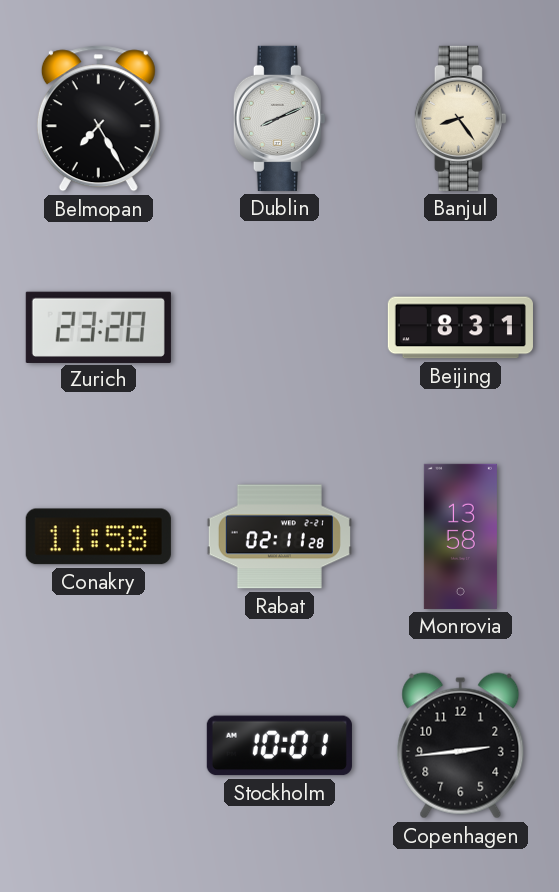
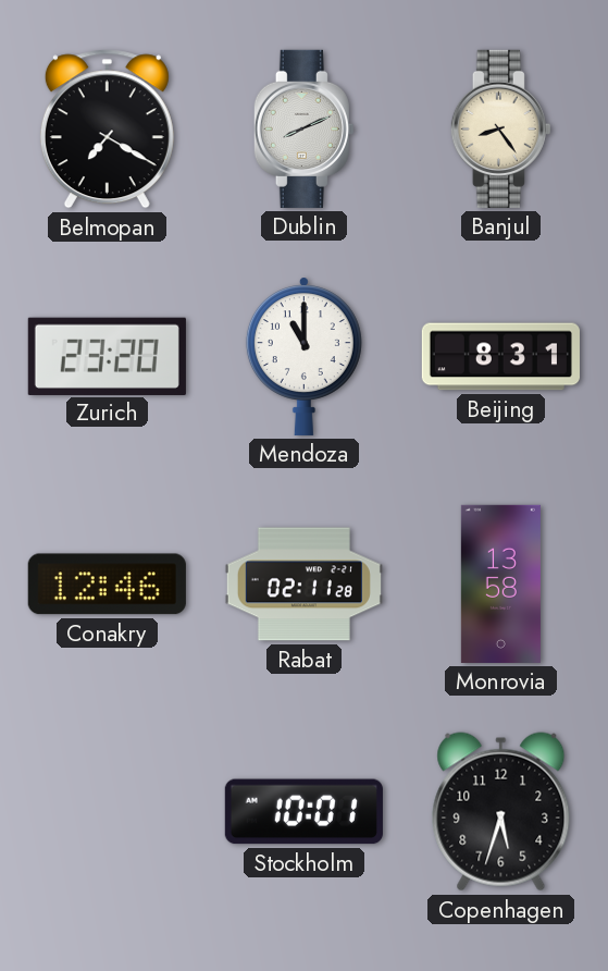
Belmopan: 7:25 -> 7:20
Mendoza: none -> 11:00
Conakry: 11:58 -> 12:46
Copenhagen: 2:44 -> 5:33
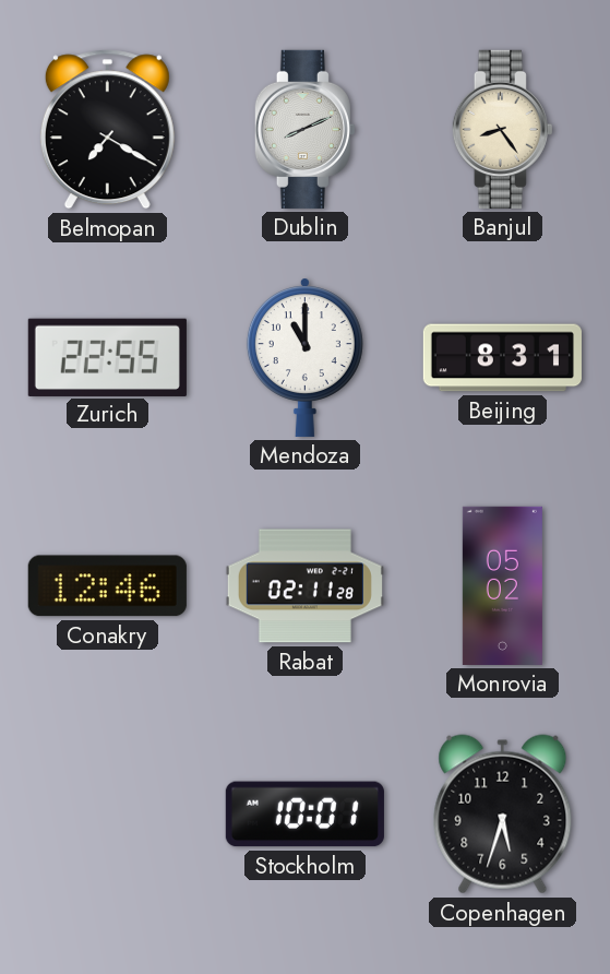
Zurich: 23:20 -> 22:55
Monrovia: 13:58 -> 05:02
